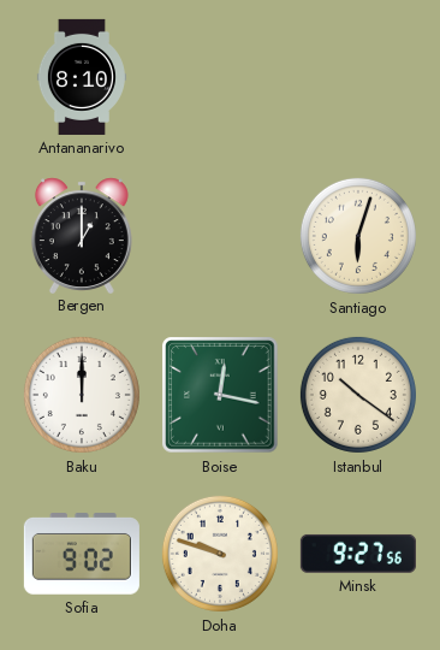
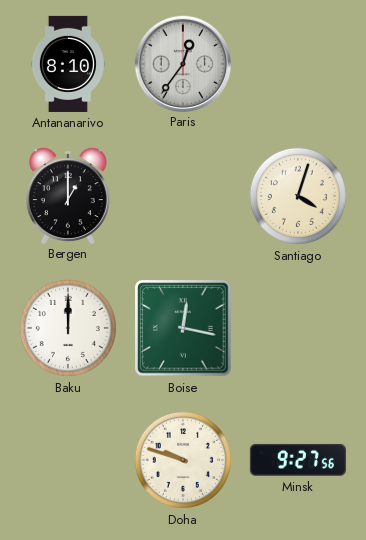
Paris: none -> 12:36
Santiago: 6:03 -> 4:03
Istanbul: 10:21 -> none
Sofia: 9:02 -> none
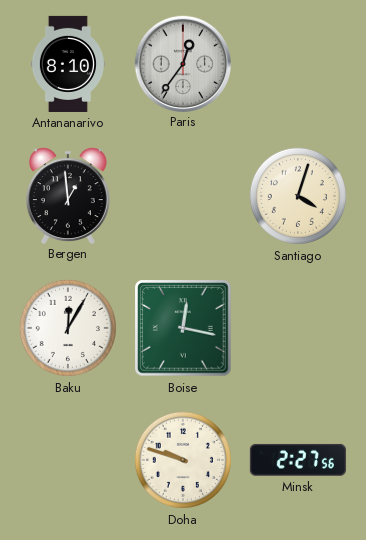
Bergen: 1:00 -> 12:59
Baku: 12:00 -> 12:05
Minsk: 9:27 -> 2:27
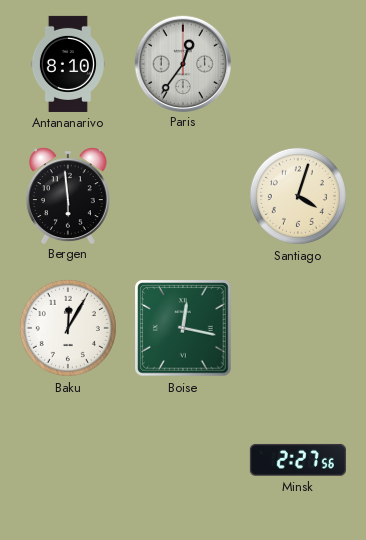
Bergen: 12:59 -> 5:59
Doha: 9:48 -> none
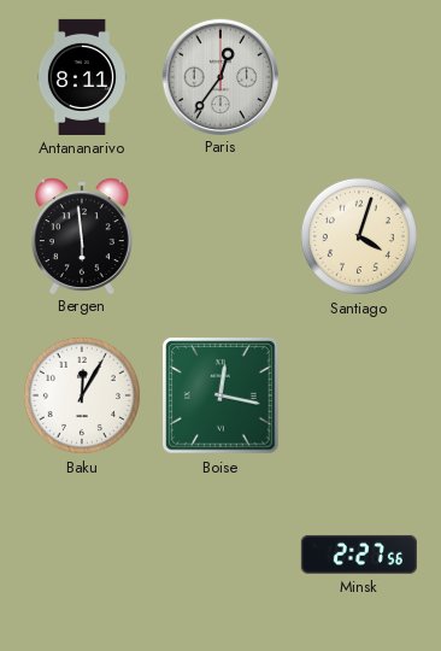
Antananarivo: 8:10 -> 8:11
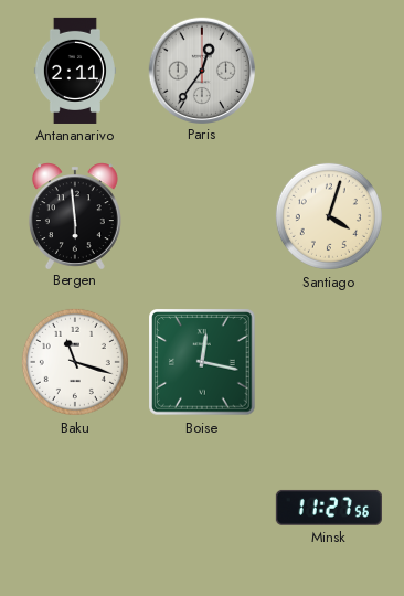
Antananarivo: 8:11 -> 2:11
Baku: 12:05 -> 11:18
Minsk: 2:27 -> 11:27
